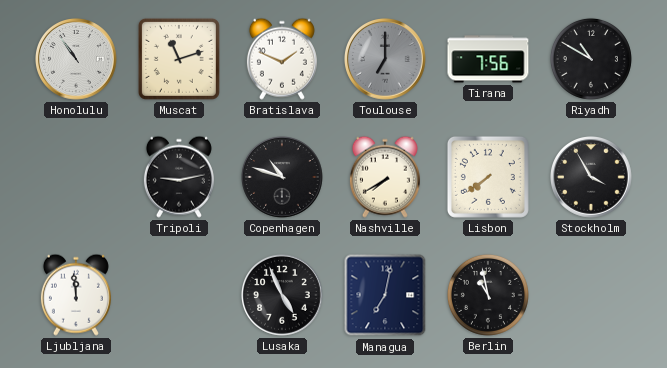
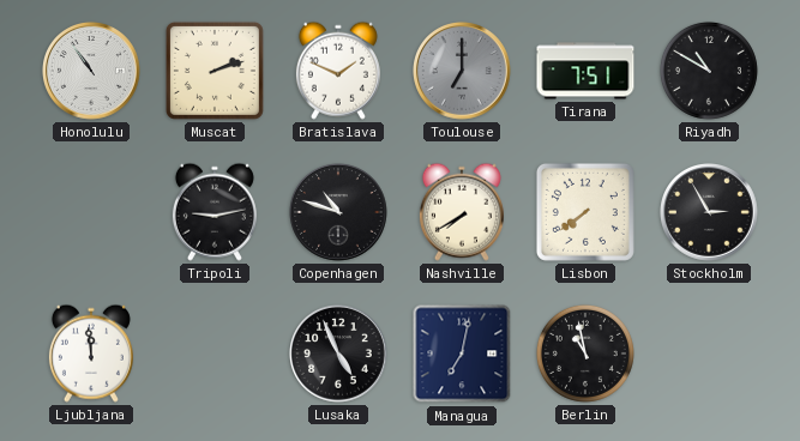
Muscat: 11:12 -> 2:12
Tirana: 7:56 -> 7:51
Stockholm: 3:55 -> 2:55
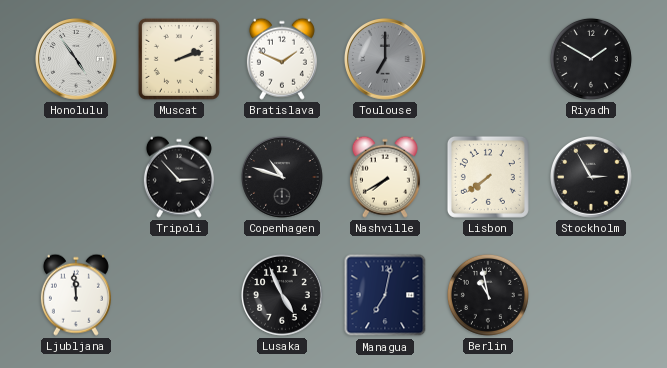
Honolulu: 10:54 -> 4:54
Tirana: 7:51 -> none
Riyadh: 10:50 -> 1:50
Tripoli: 9:13 -> 2:53
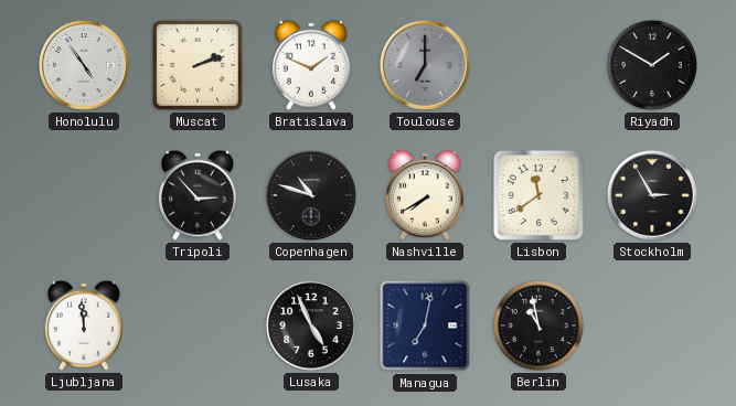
Lisbon: 7:39 -> 11:39
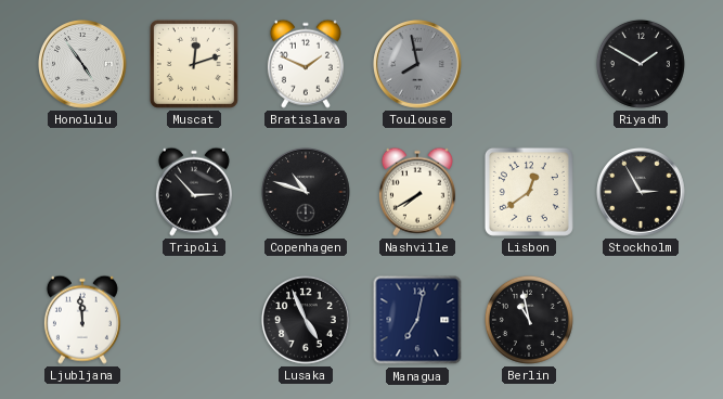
Muscat: 2:12 -> 12:12
Toulouse: 7:00 -> 7:58
Lisbon: 11:39 -> 12:39
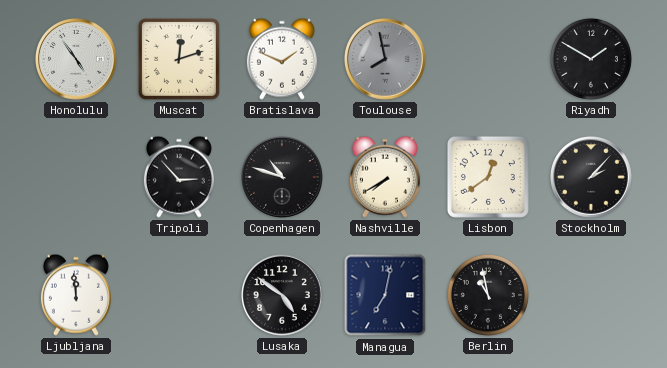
Stockholm: 2:55 -> 2:07
Lusaka: 4:56 -> 4:51
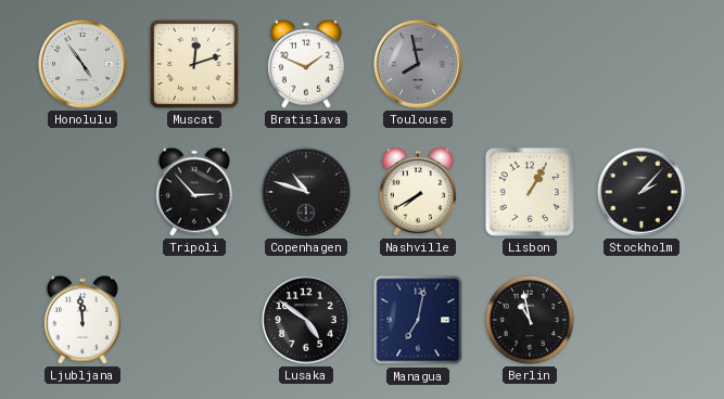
Riyadh: 1:50 -> none
Lisbon: 12:39 -> 1:05
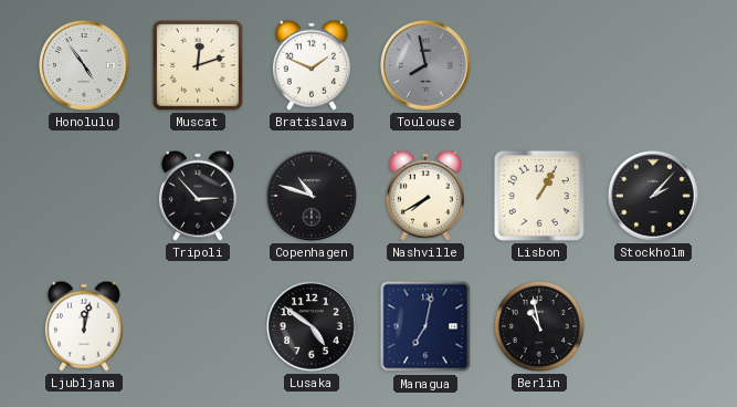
Ljubljana: 11:59 -> 12:02
